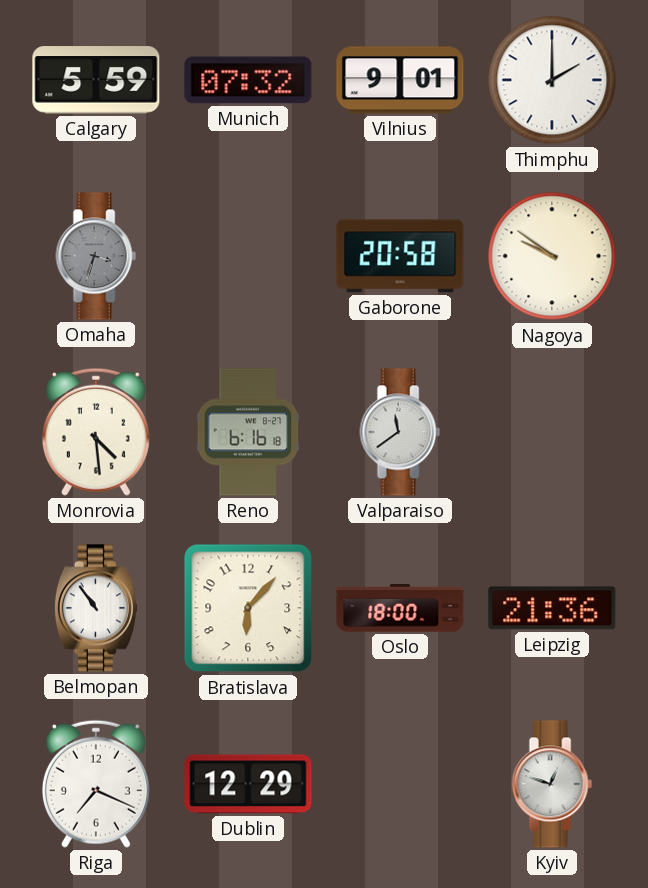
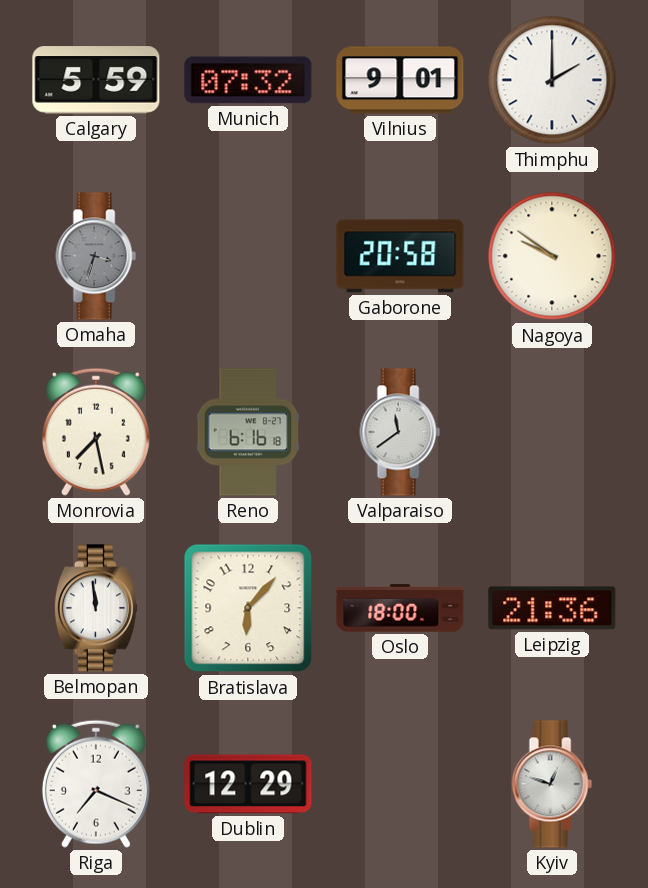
Monrovia: 4:29 -> 7:28
Belmopan: 10:54 -> 11:59
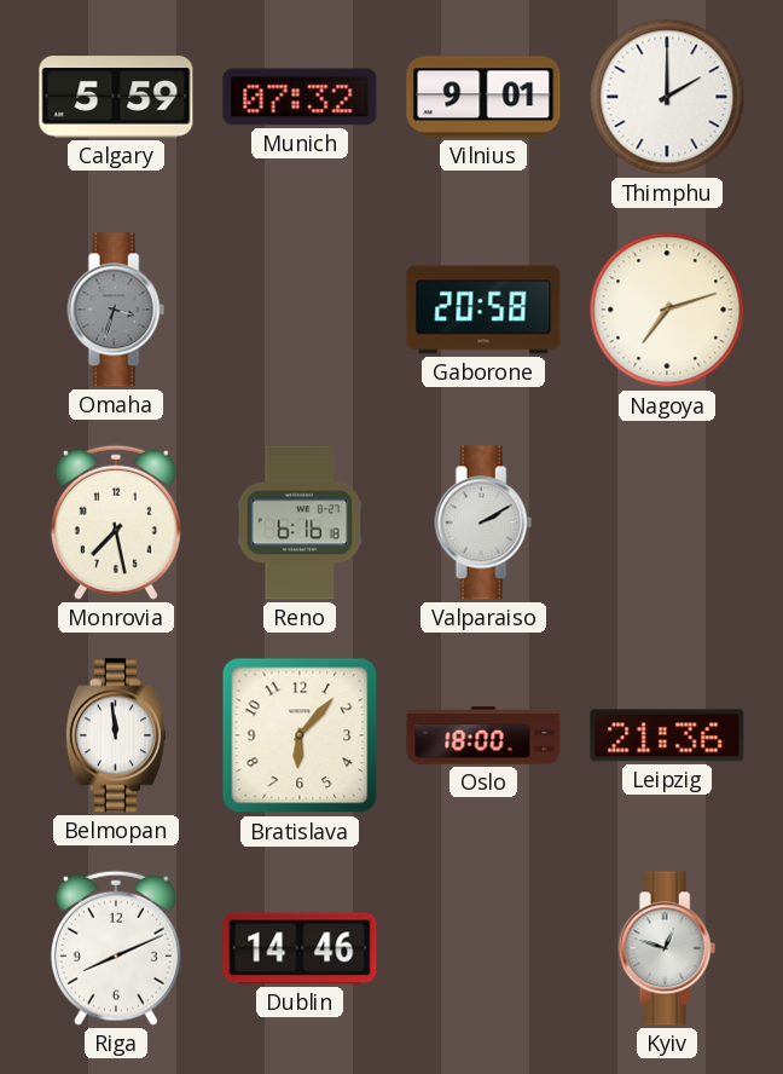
Nagoya: 9:51 -> 7:12
Valparaiso: 11:39 -> 2:10
Riga: 7:19 -> 8:11
Dublin: 12:29 -> 14:46
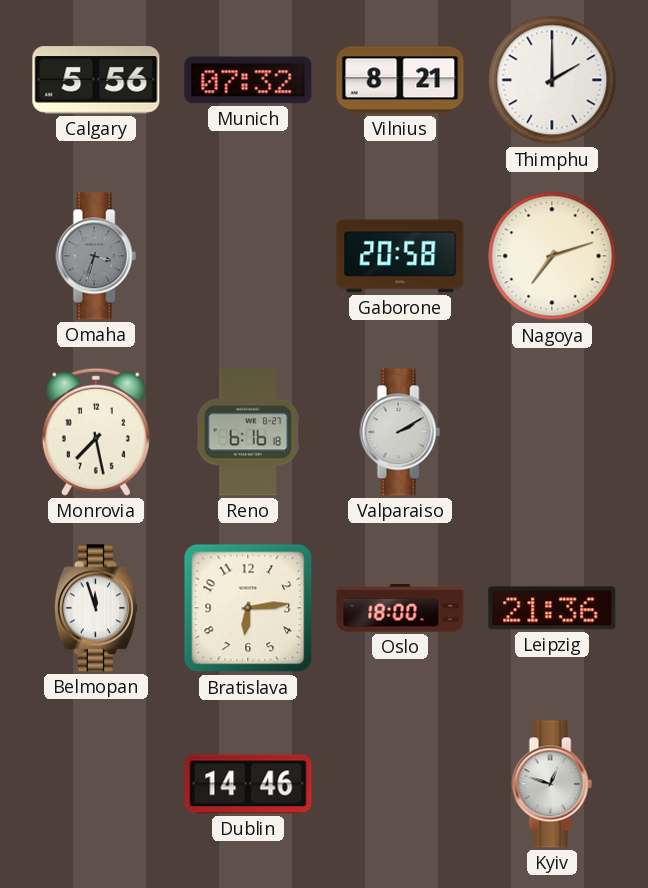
Calgary: 5:59 -> 5:56
Vilnius: 9:01 -> 8:21
Belmopan: 11:59 -> 11:57
Bratislava: 6:07 -> 6:14
Riga: 8:11 -> none
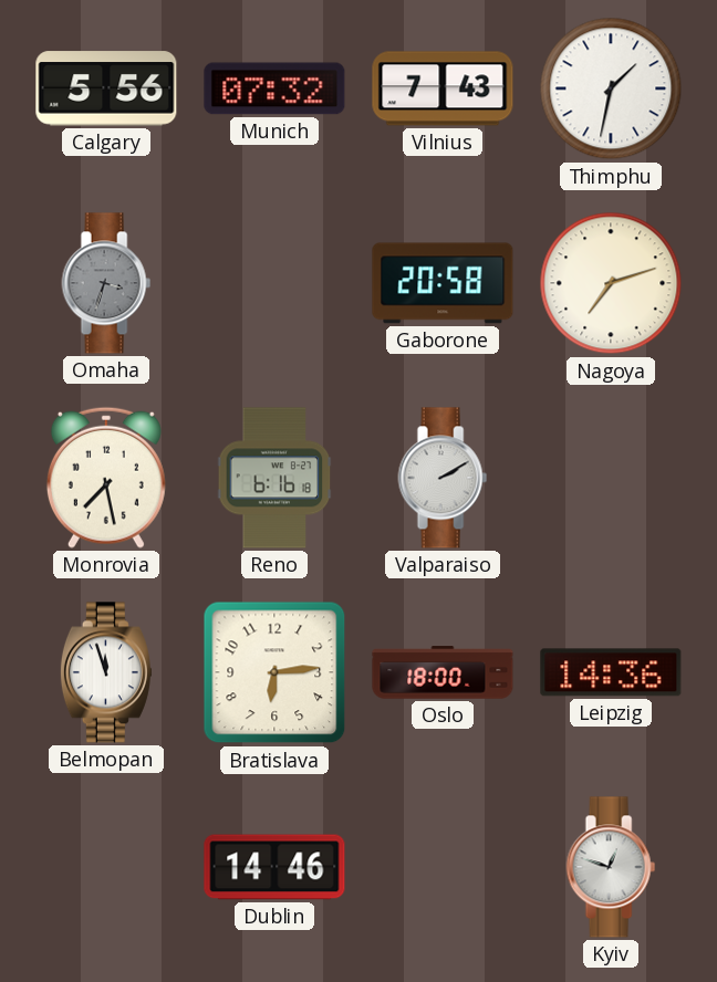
Vilnius: 8:21 -> 7:43
Thimphu: 2:00 -> 1:32
Leipzig: 21:36 -> 14:36
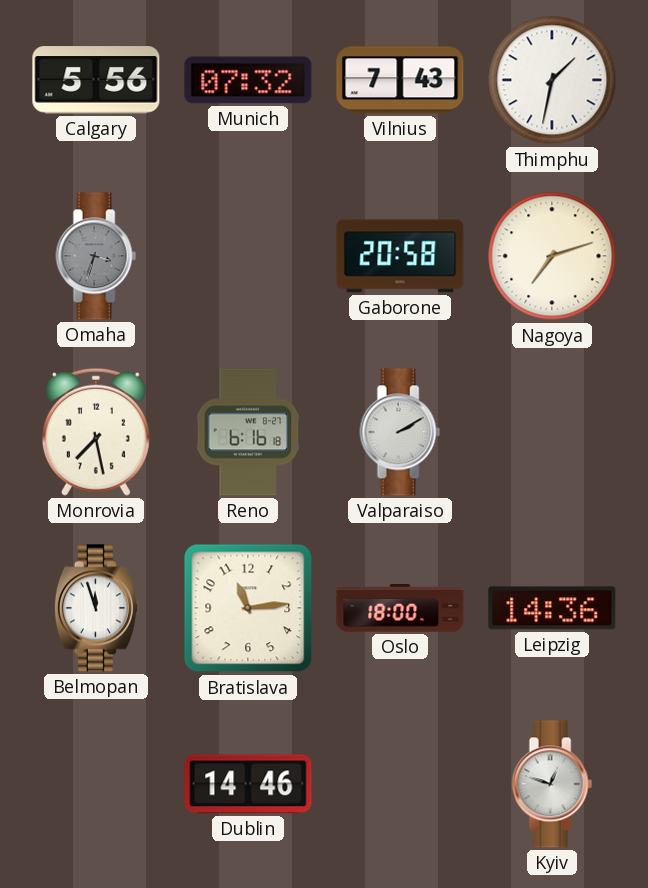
Bratislava: 6:14 -> 11:14
